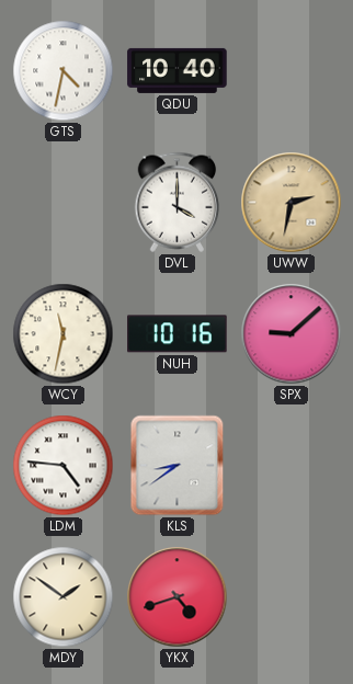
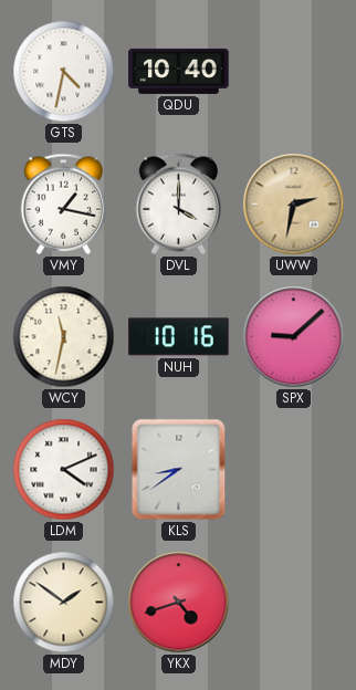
VMY: none -> 1:17
LDM: 4:46 -> 4:11
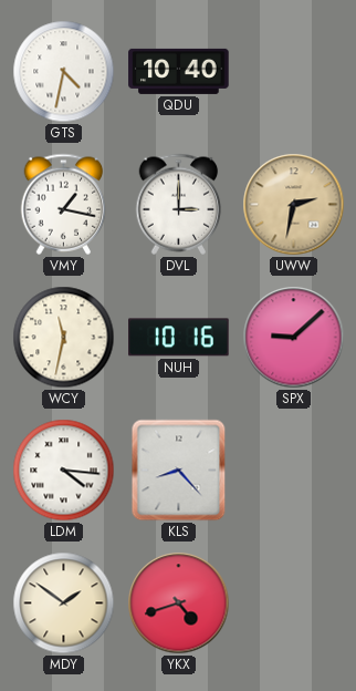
DVL: 4:00 -> 3:00
LDM: 4:11 -> 4:16
KLS: 8:39 -> 8:23
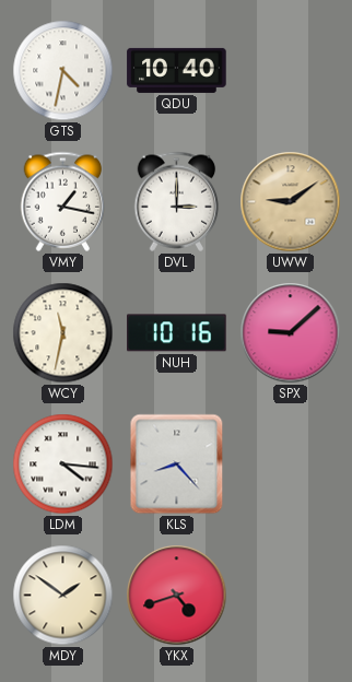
UWW: 2:32 -> 9:09
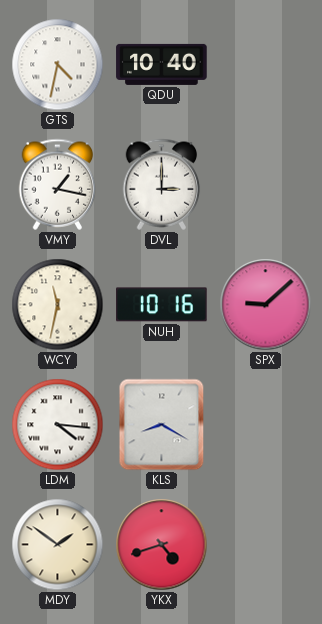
UWW: 9:09 -> none
KLS: 8:23 -> 8:20
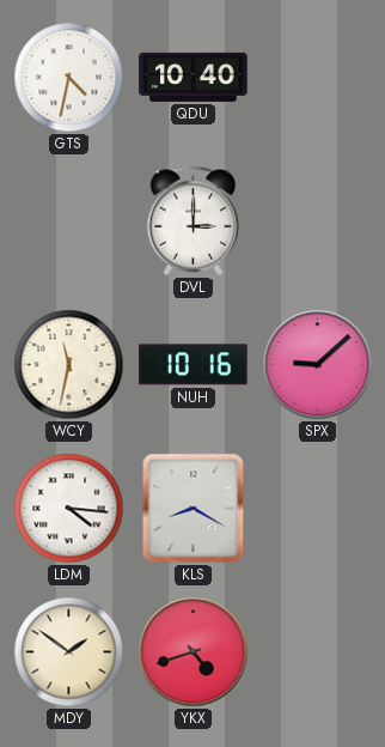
VMY: 1:17 -> none
